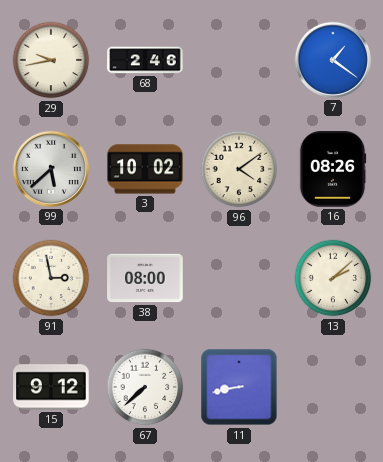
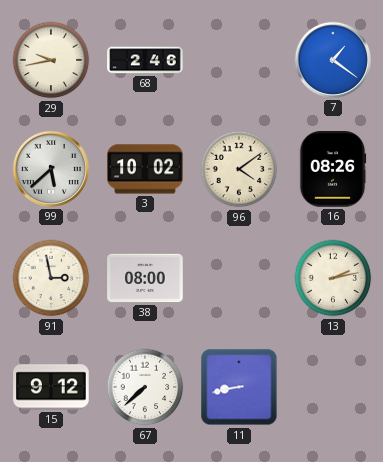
13: 2:08 -> 2:13
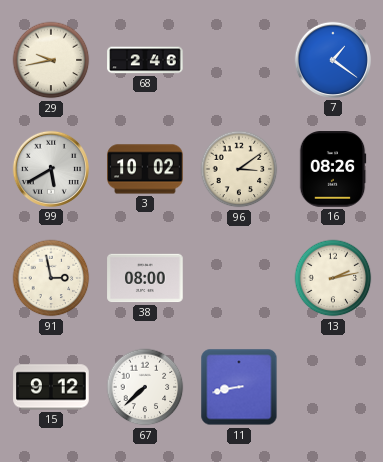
99: 5:38 -> 5:40
96: 4:09 -> 3:09
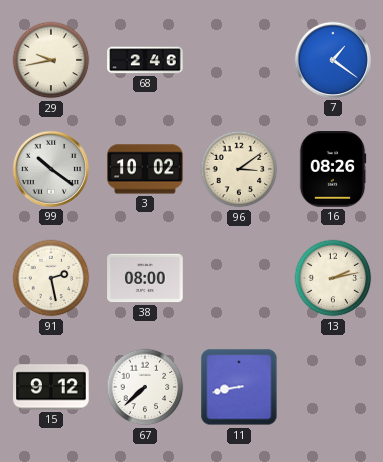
99: 5:40 -> 10:21
91: 2:58 -> 2:28
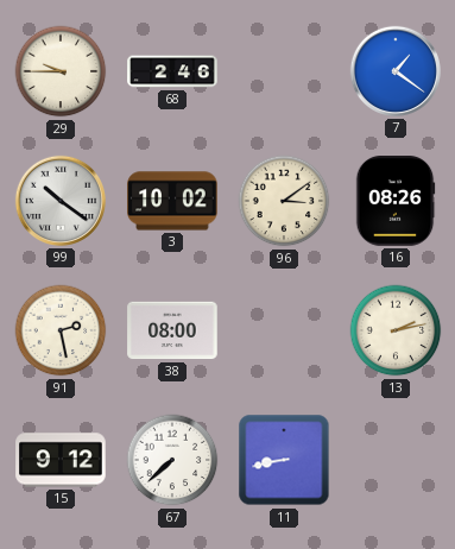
29: 9:43 -> 9:45
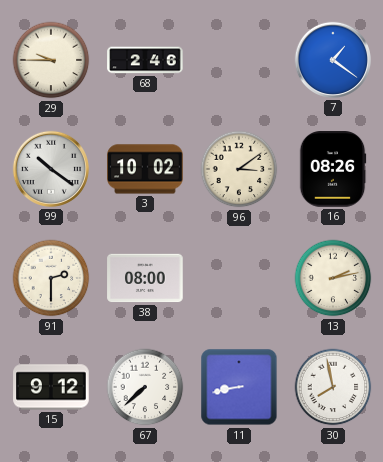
91: 2:28 -> 2:30
30: none -> 7:58
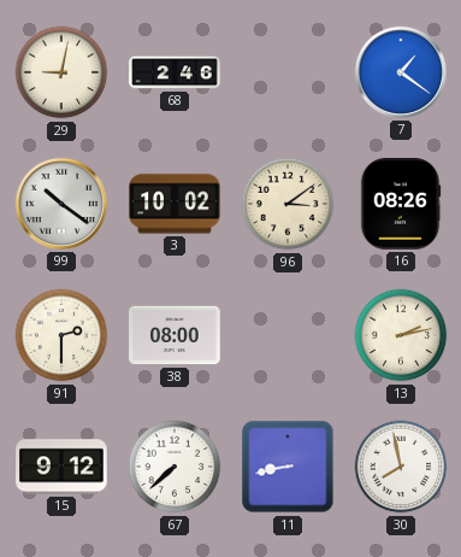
29: 9:45 -> 9:02
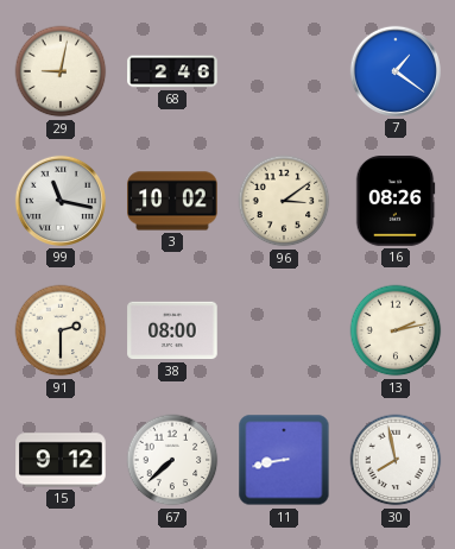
99: 10:21 -> 11:17
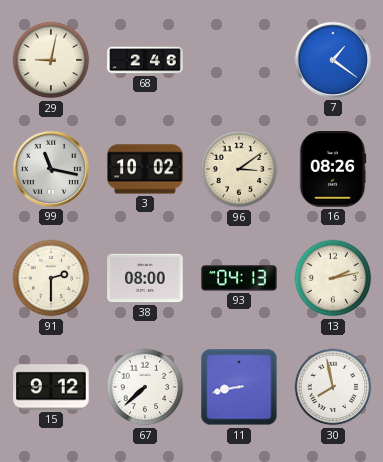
93: none -> 04:13
